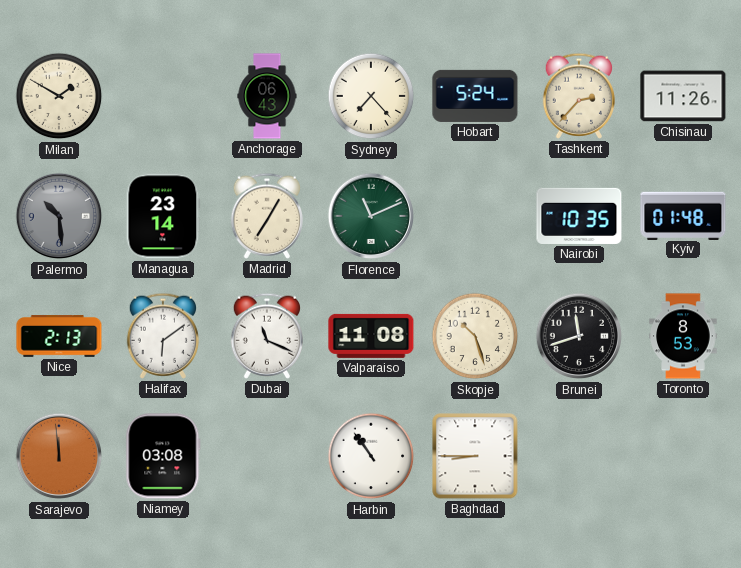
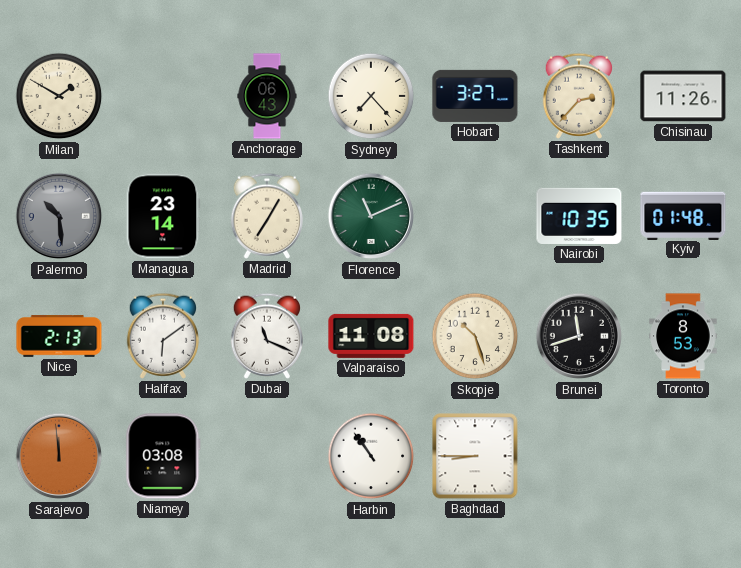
Hobart: 5:24 -> 3:27
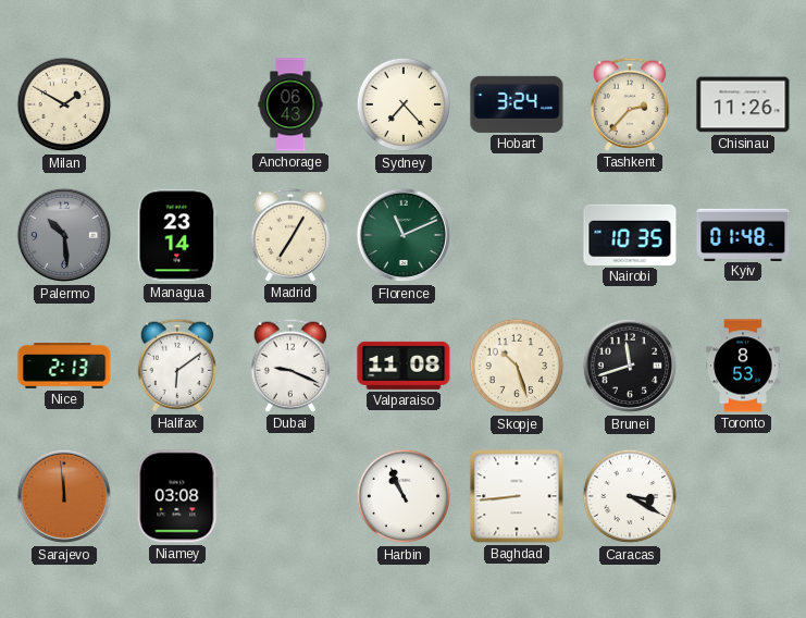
Hobart: 3:27 -> 3:24
Dubai: 11:19 -> 9:19
Harbin: 10:54 -> 10:56
Baghdad: 8:45 -> 8:44
Caracas: none -> 3:20
